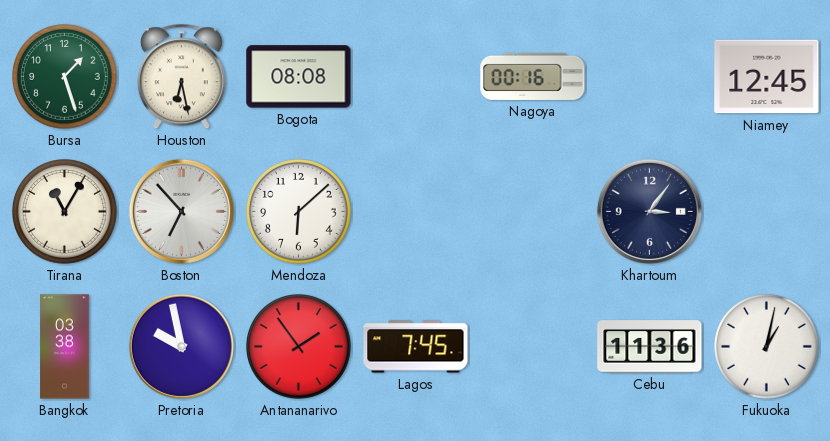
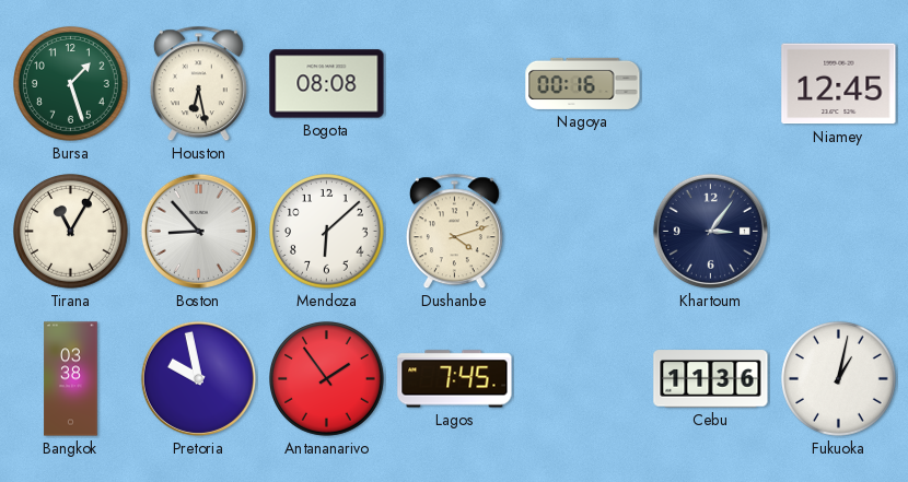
Boston: 6:53 -> 8:53
Dushanbe: none -> 4:12
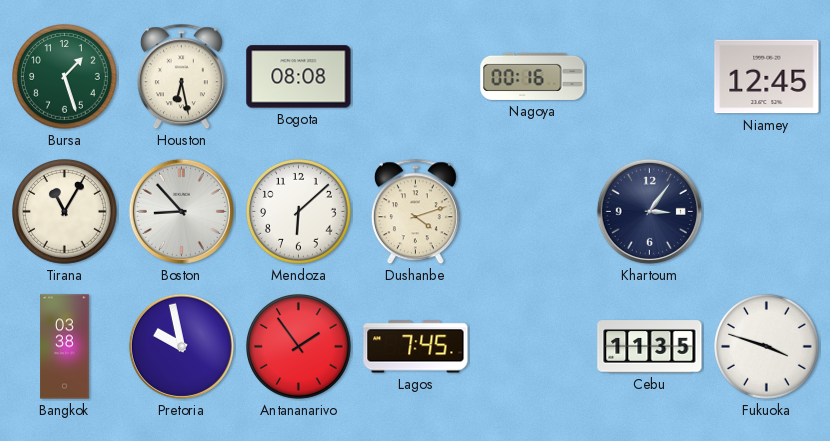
Cebu: 11:36 -> 11:35
Fukuoka: 1:02 -> 3:48
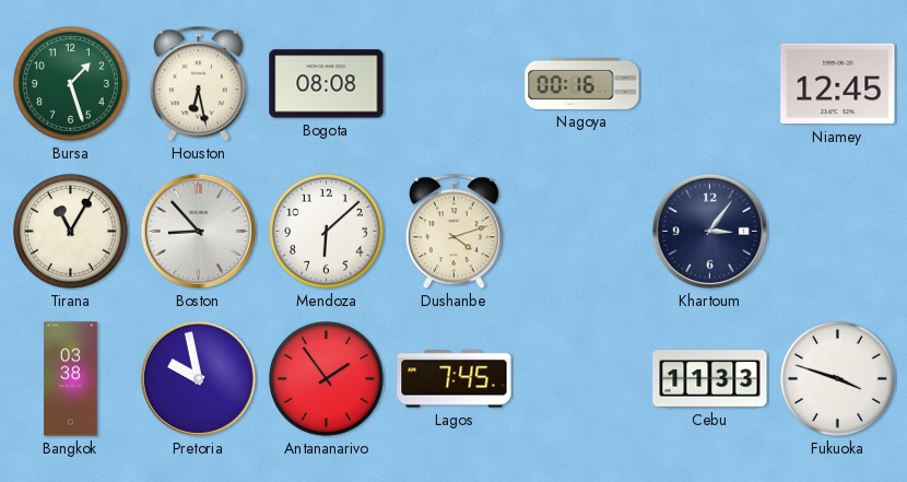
Cebu: 11:35 -> 11:33
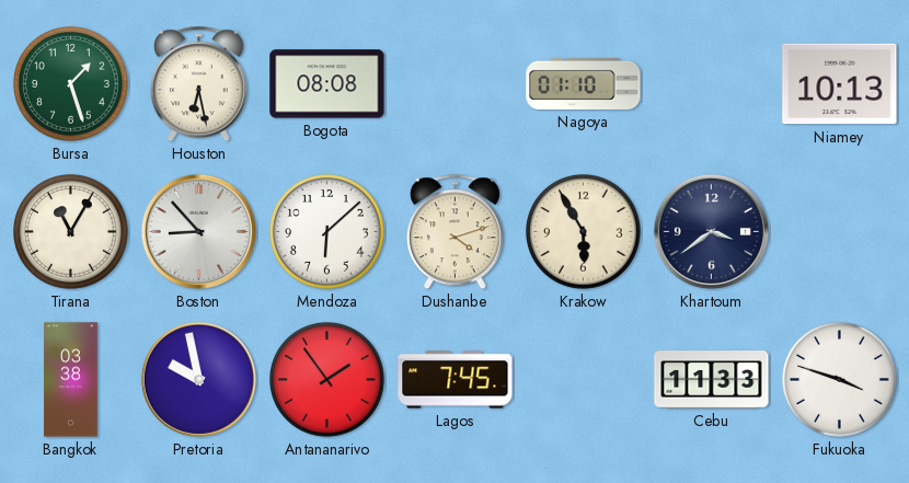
Nagoya: 00:16 -> 01:10
Niamey: 12:45 -> 10:13
Krakow: none -> 5:55
Khartoum: 3:06 -> 3:39
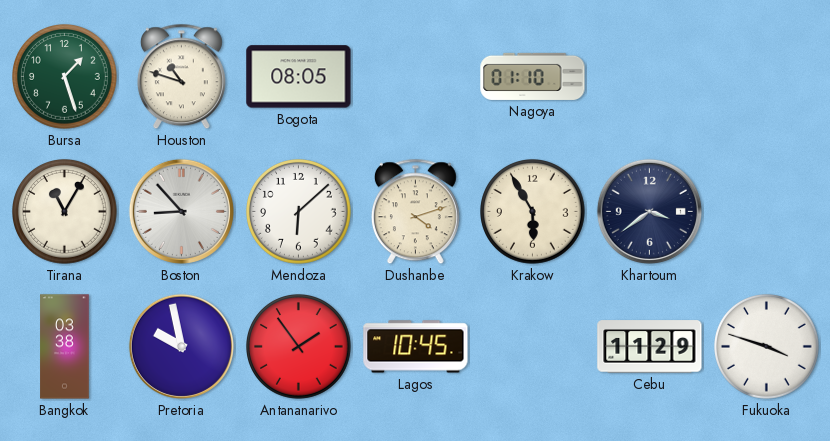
Houston: 6:28 -> 10:48
Bogota: 08:08 -> 08:05
Niamey: 10:13 -> none
Lagos: 7:45 -> 10:45
Cebu: 11:33 -> 11:29
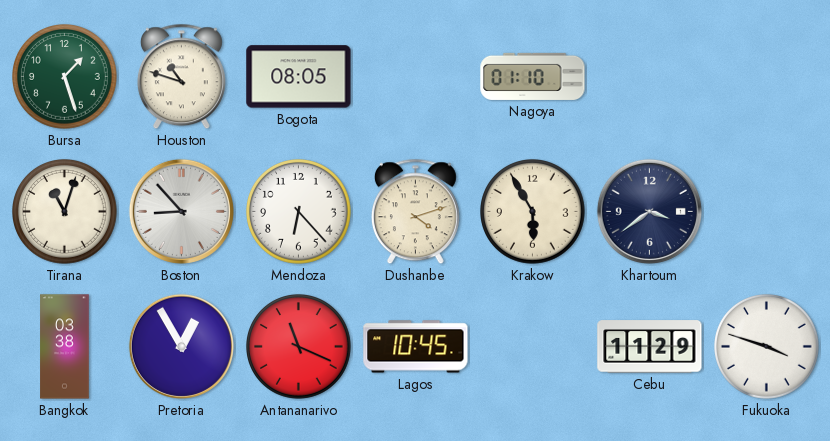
Tirana: 11:05 -> 11:03
Mendoza: 6:08 -> 6:23
Pretoria: 9:58 -> 12:55
Antananarivo: 1:54 -> 11:19
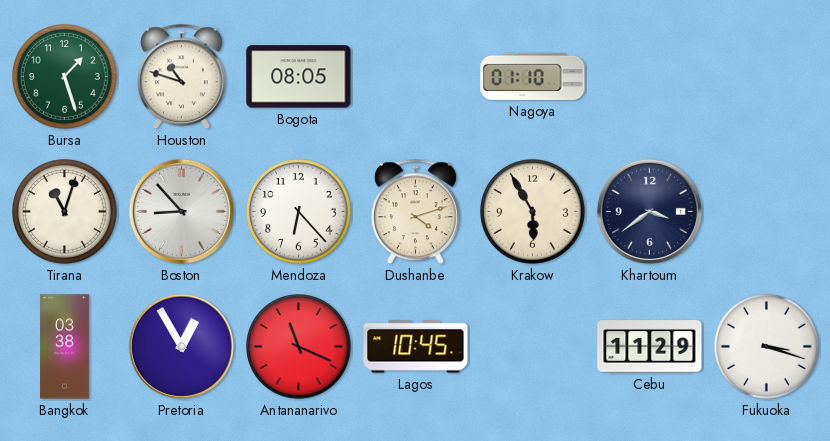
Fukuoka: 3:48 -> 3:18
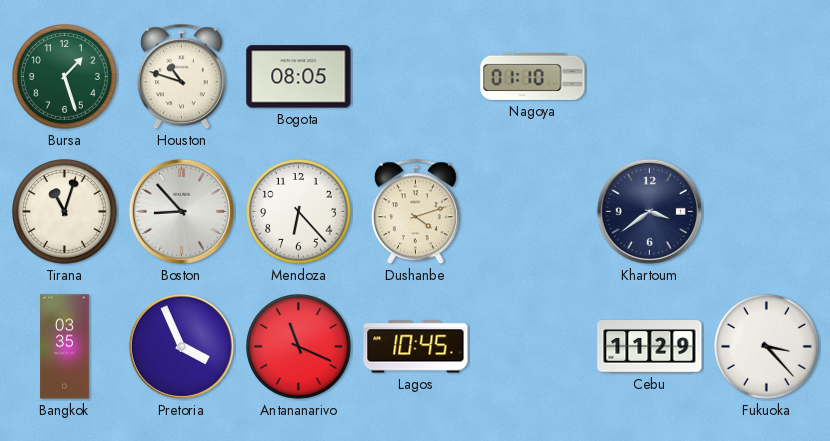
Krakow: 5:55 -> none
Bangkok: 03:38 -> 03:35
Pretoria: 12:55 -> 3:56
Fukuoka: 3:18 -> 3:23
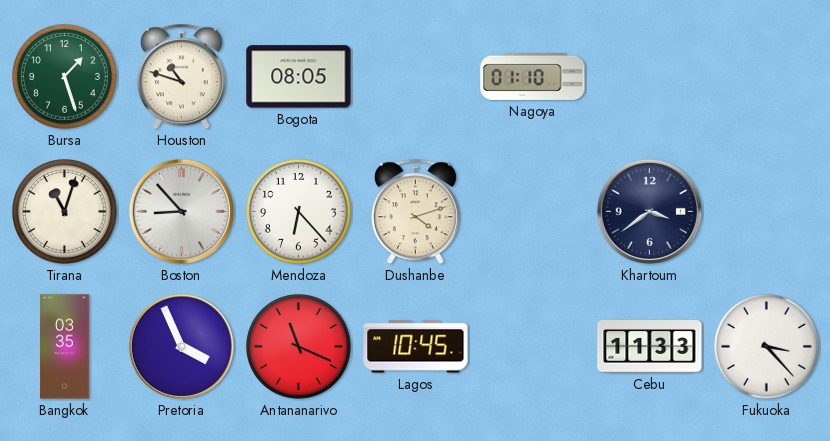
Cebu: 11:29 -> 11:33
